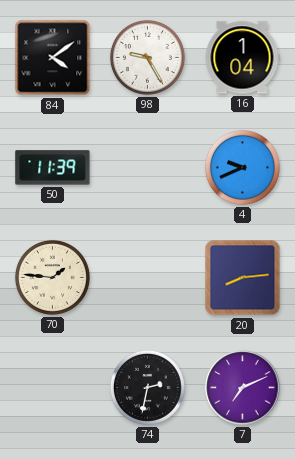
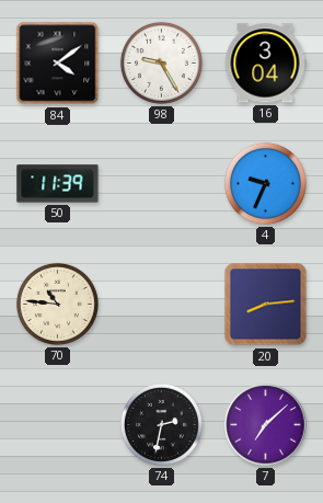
16: 1:04 -> 3:04
4: 9:41 -> 9:34
70: 1:46 -> 10:46
7: 7:11 -> 7:08
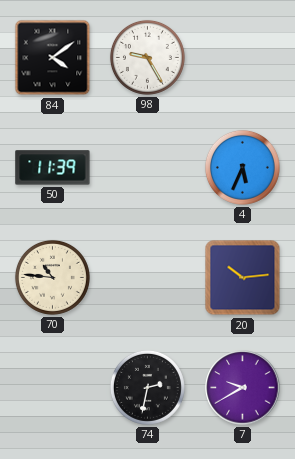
16: 3:04 -> none
4: 9:34 -> 5:34
20: 8:14 -> 10:14
7: 7:08 -> 9:40
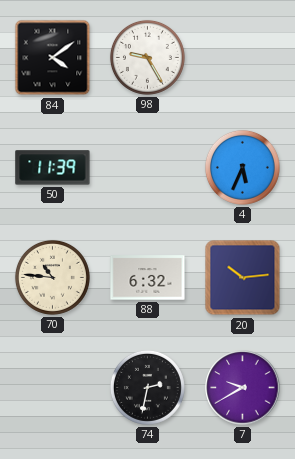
88: none -> 6:32
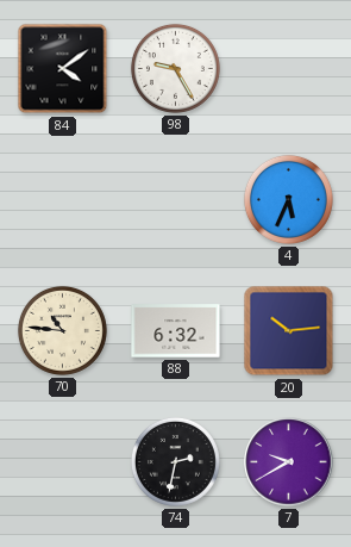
50: 11:39 -> none
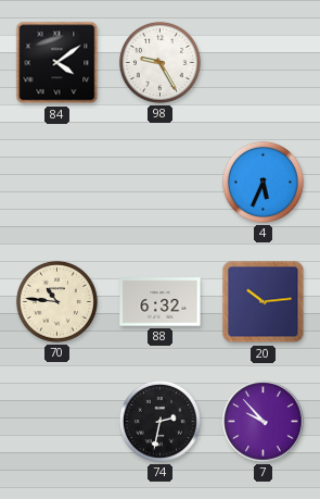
7: 9:40 -> 9:53
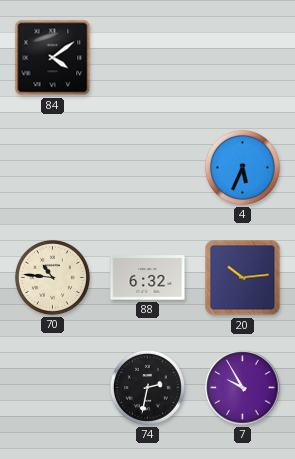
98: 9:25 -> none
7: 9:53 -> 9:55
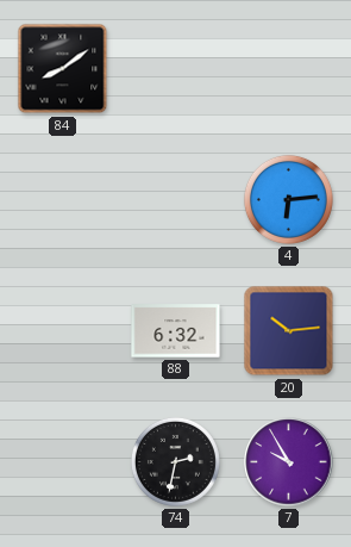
84: 4:09 -> 8:09
4: 5:34 -> 6:14
70: 10:46 -> none
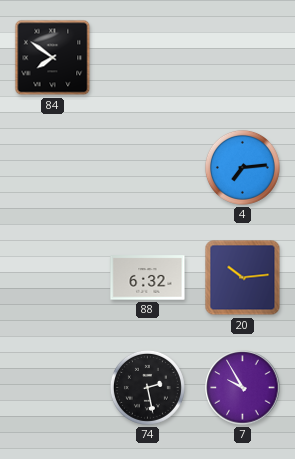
84: 8:09 -> 7:51
4: 6:14 -> 7:14
74: 2:32 -> 2:28
